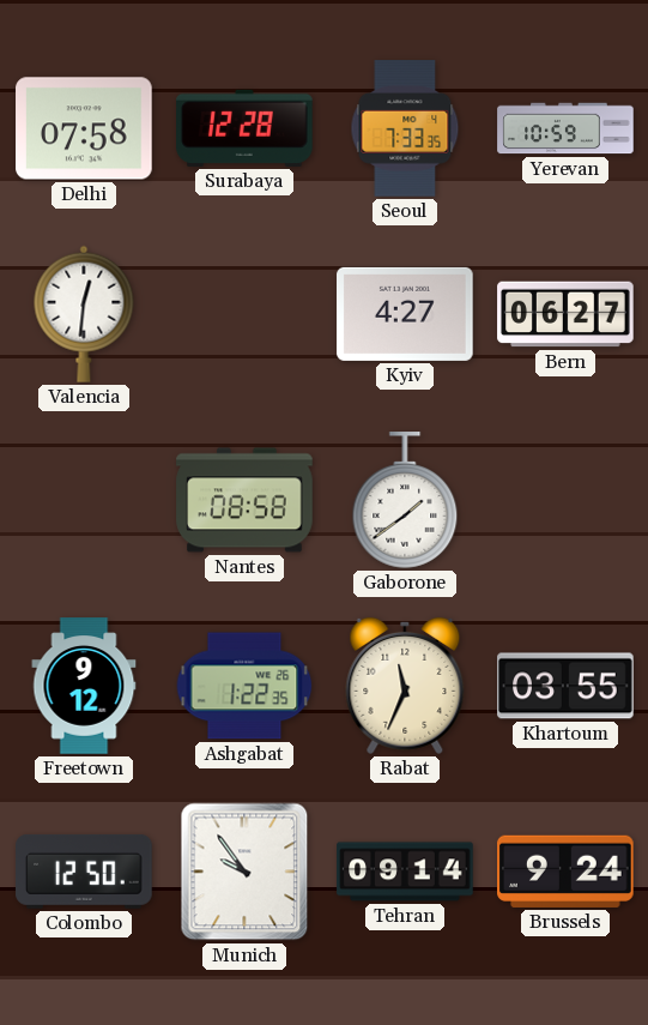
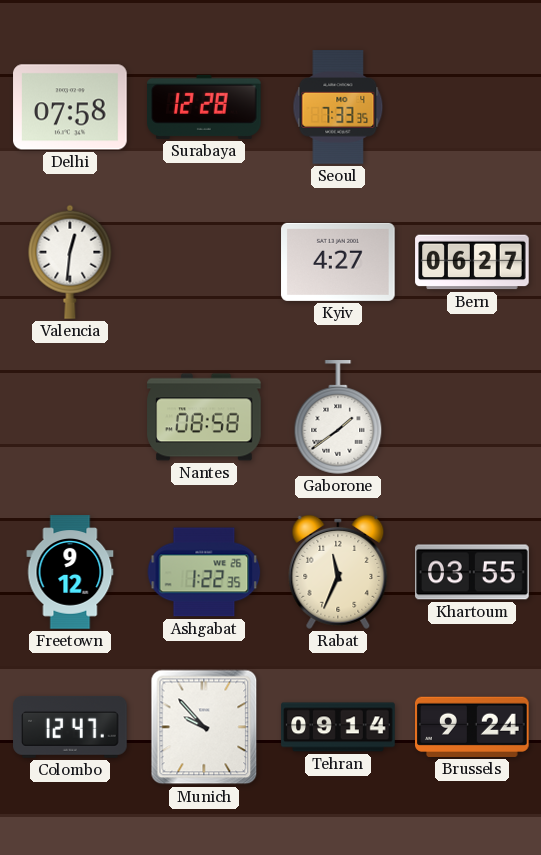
Yerevan: 10:59 -> none
Colombo: 12:50 -> 12:47
Munich: 9:54 -> 9:53
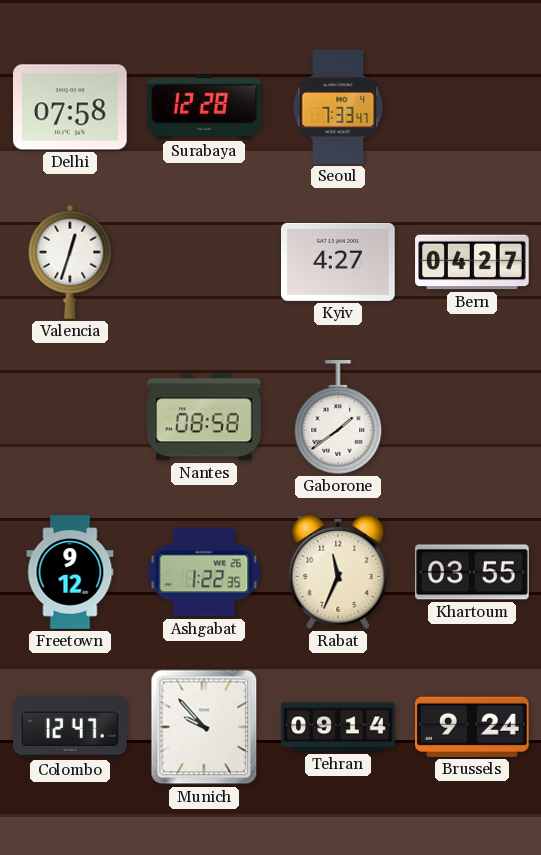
Seoul: 7:33:35 -> 7:33:47
Valencia: 12:31 -> 12:33
Bern: 06:27 -> 04:27
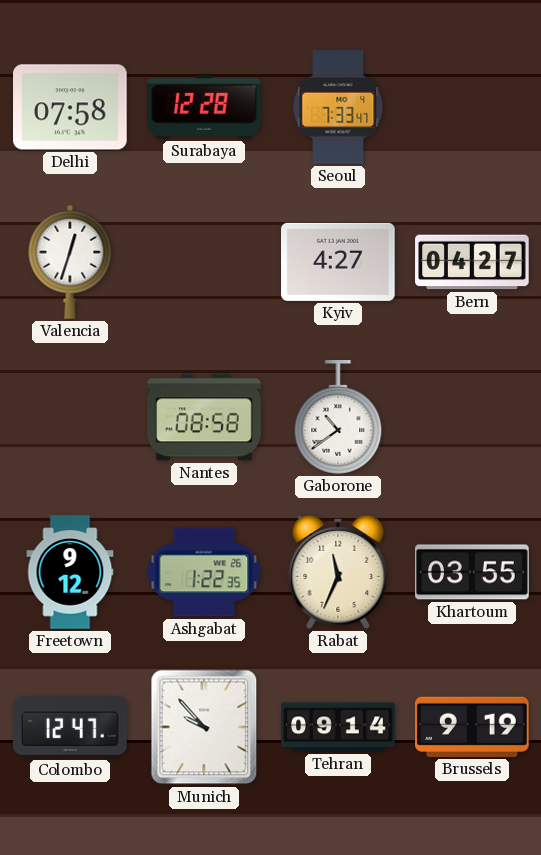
Gaborone: 1:39 -> 10:39
Brussels: 9:24 -> 9:19
